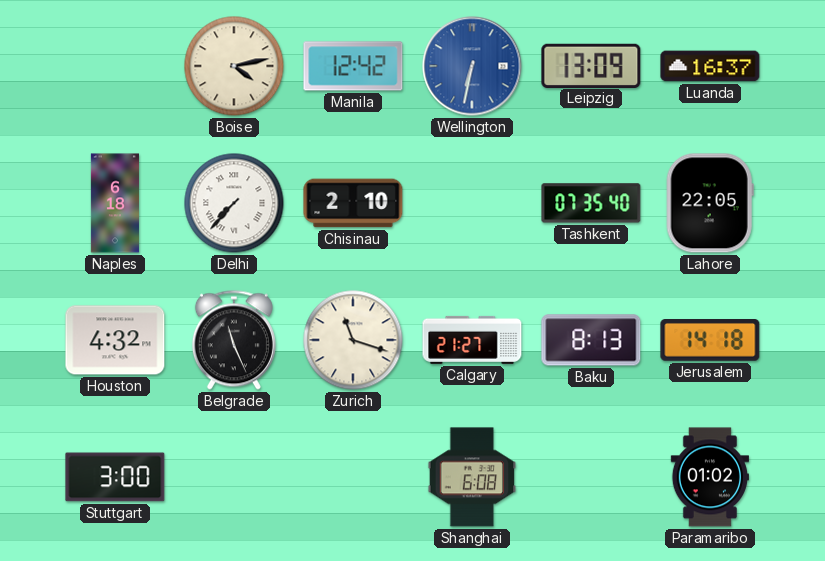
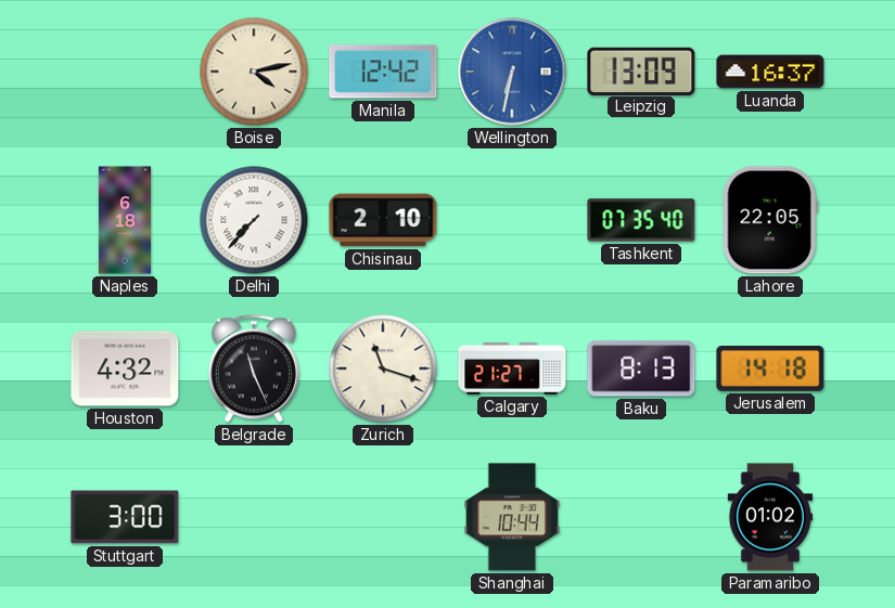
Shanghai: 6:08 -> 10:44
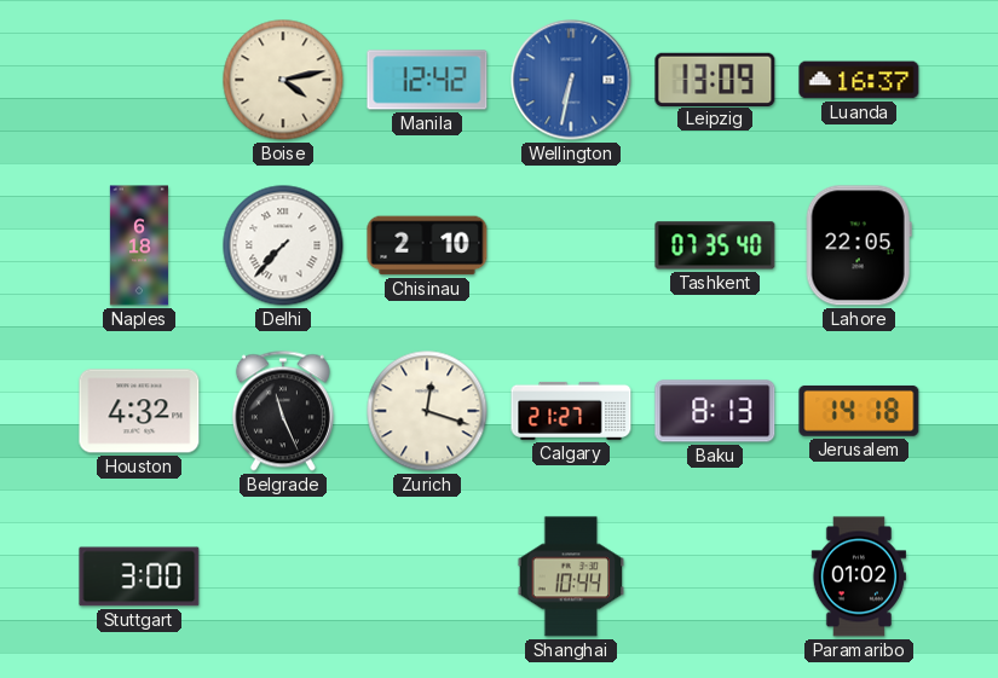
Zurich: 11:18 -> 12:18
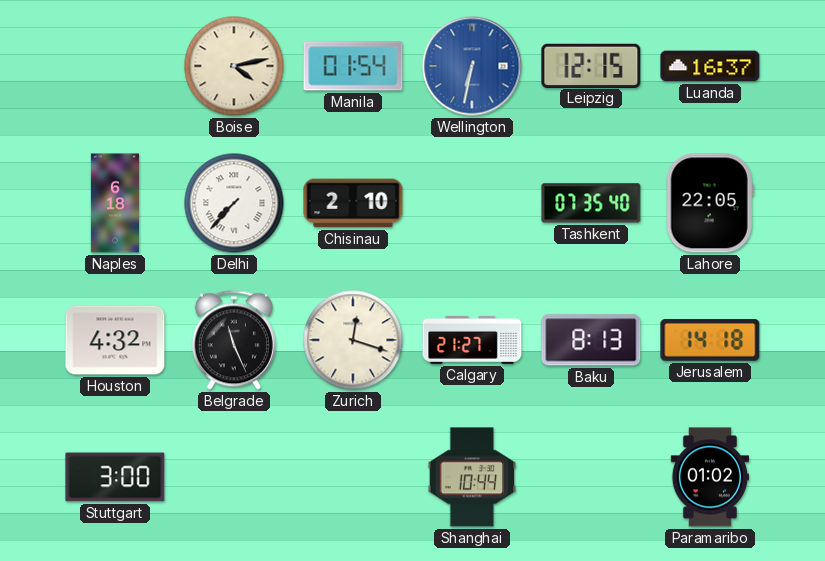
Manila: 12:42 -> 01:54
Leipzig: 13:09 -> 12:15
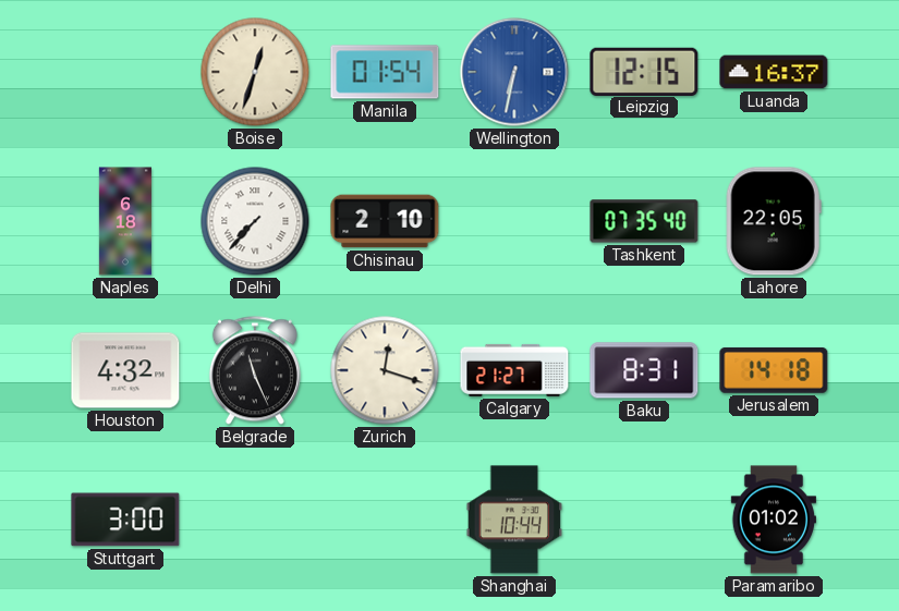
Boise: 4:13 -> 12:33
Baku: 8:13 -> 8:31
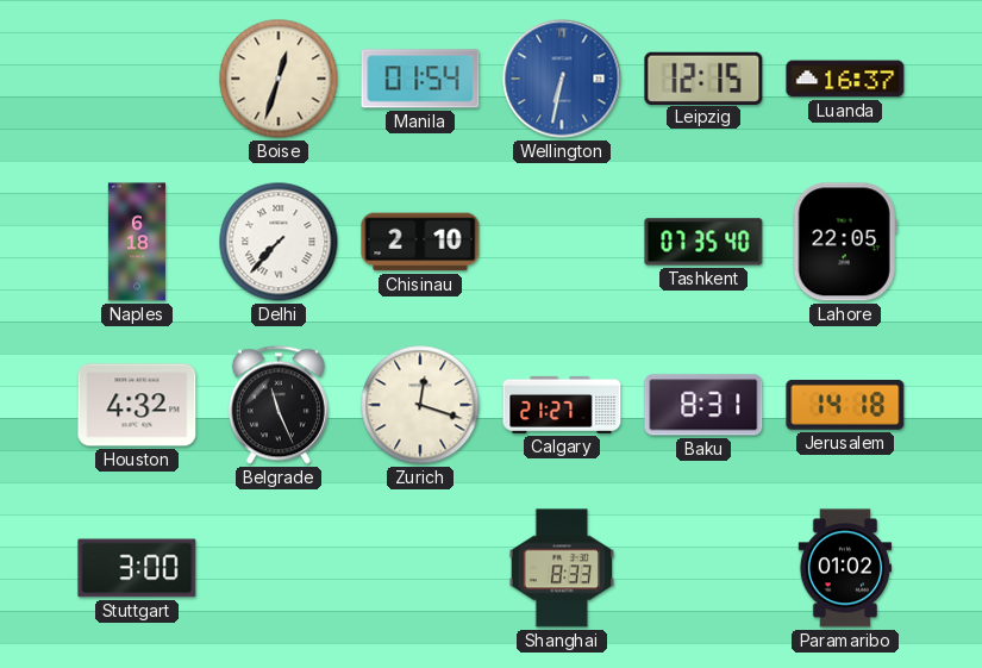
Shanghai: 10:44 -> 8:33
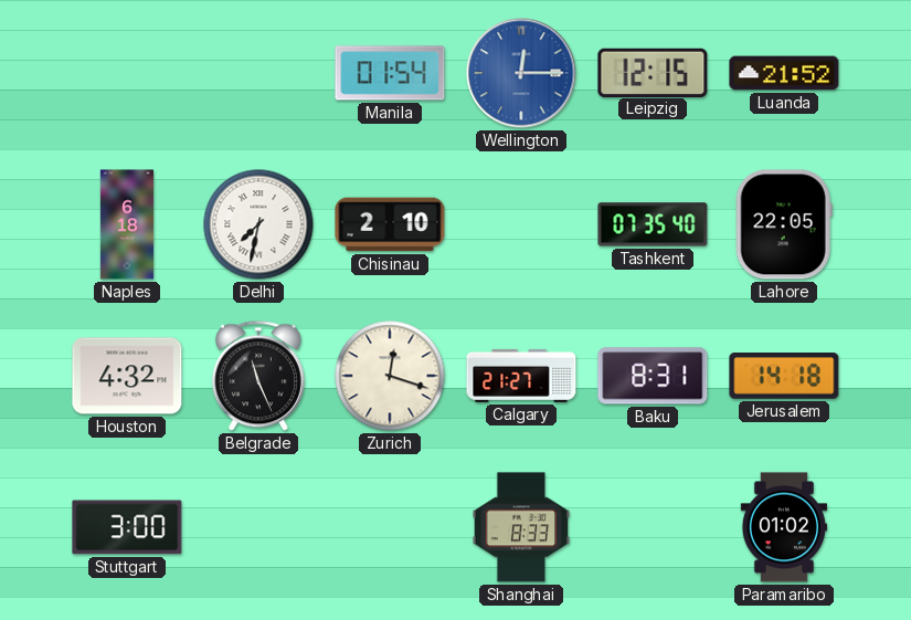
Boise: 12:33 -> none
Wellington: 6:32 -> 12:15
Luanda: 16:37 -> 21:52
Delhi: 7:37 -> 7:32
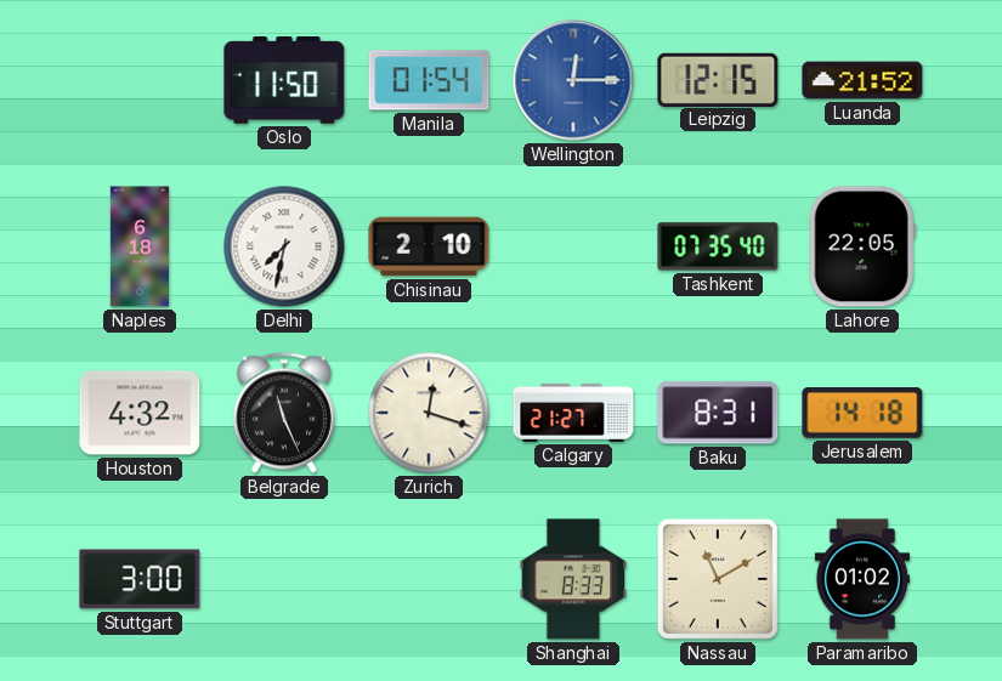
Oslo: none -> 11:50
Nassau: none -> 11:10
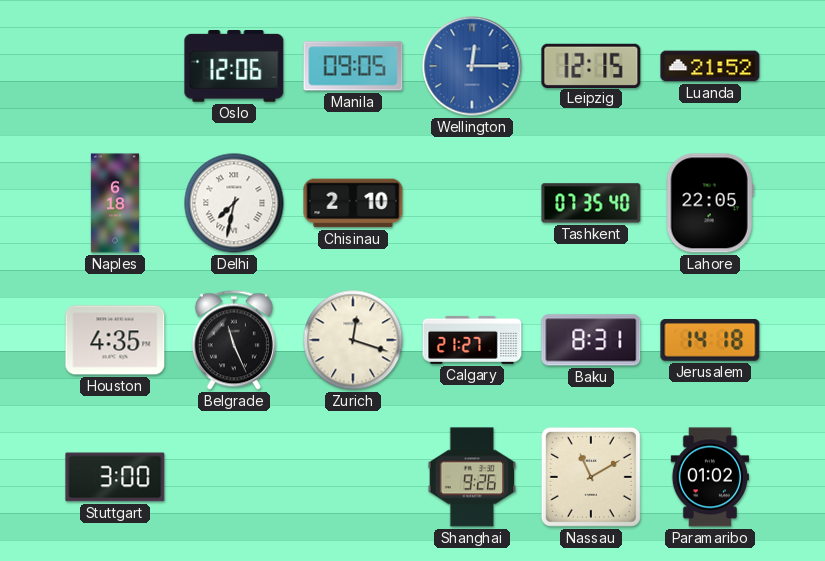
Oslo: 11:50 -> 12:06
Manila: 01:54 -> 09:05
Houston: 4:32 -> 4:35
Shanghai: 8:33 -> 9:26
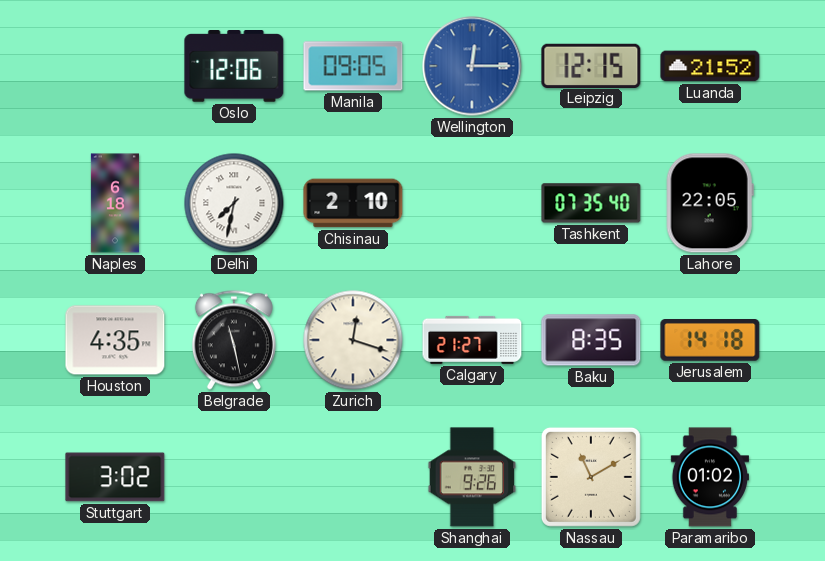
Belgrade: 11:26 -> 11:28
Baku: 8:31 -> 8:35
Stuttgart: 3:00 -> 3:02
